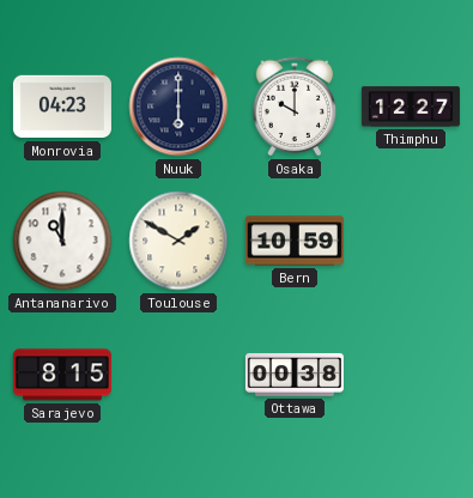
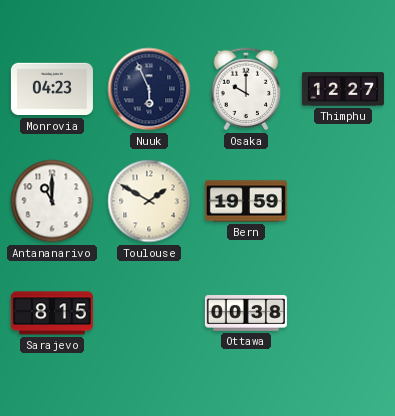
Nuuk: 6:00 -> 5:56
Bern: 10:59 -> 19:59
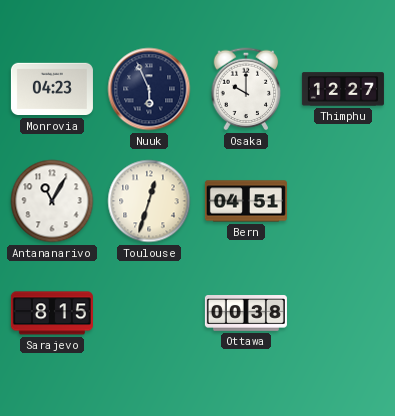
Antananarivo: 11:00 -> 11:05
Toulouse: 1:50 -> 12:33
Bern: 19:59 -> 04:51
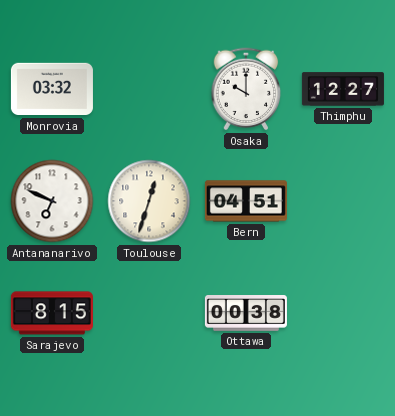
Monrovia: 04:23 -> 03:32
Nuuk: 5:56 -> none
Antananarivo: 11:05 -> 6:49
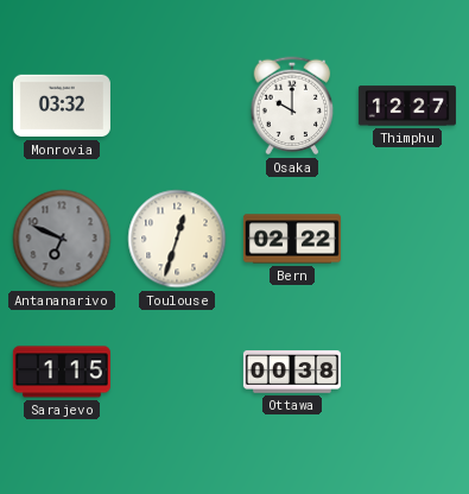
Antananarivo dial: white -> grey
Bern: 04:51 -> 02:22
Sarajevo: 8:15 -> 1:15
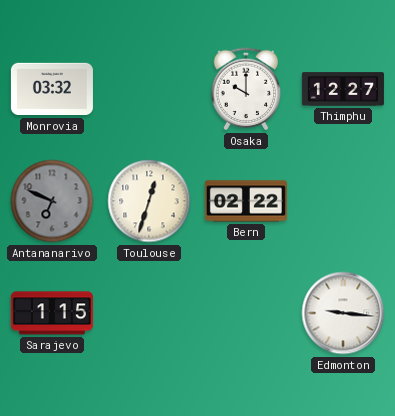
Ottawa: 00:38 -> none
Edmonton: none -> 9:16
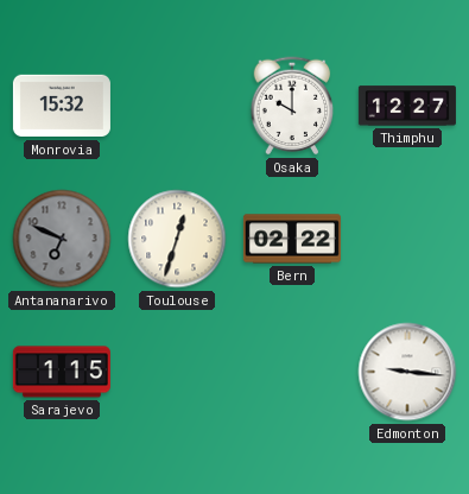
Monrovia: 03:32 -> 15:32
